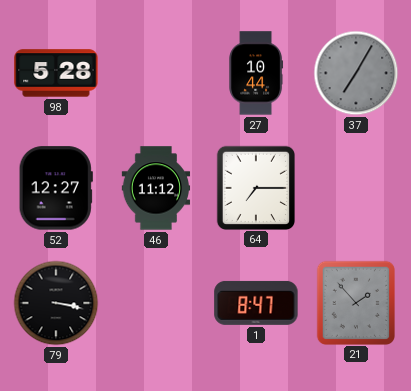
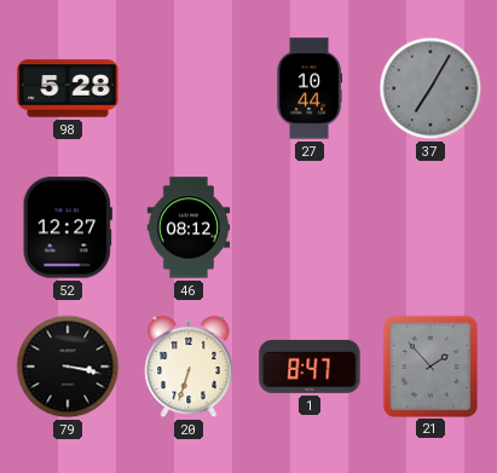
46: 11:12 -> 08:12
64: 7:15 -> none
20: none -> 6:33
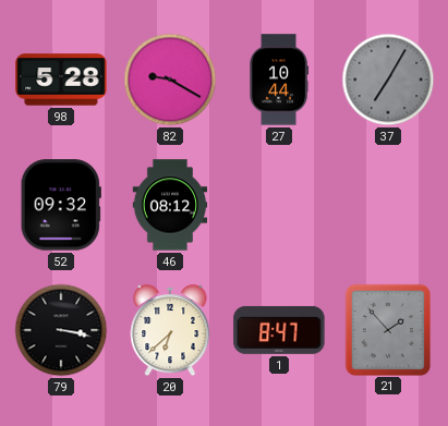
82: none -> 9:20
52: 12:27 -> 09:32
20: 6:33 -> 6:38
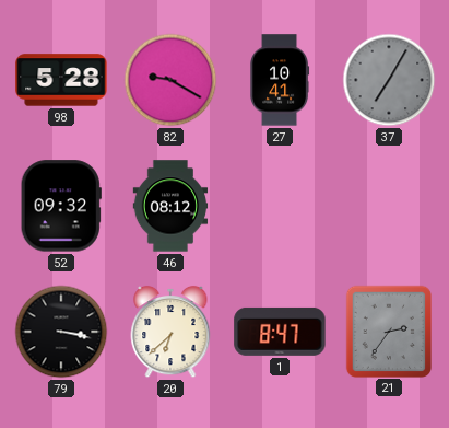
27: 10:44 -> 10:41
21: 1:53 -> 2:36
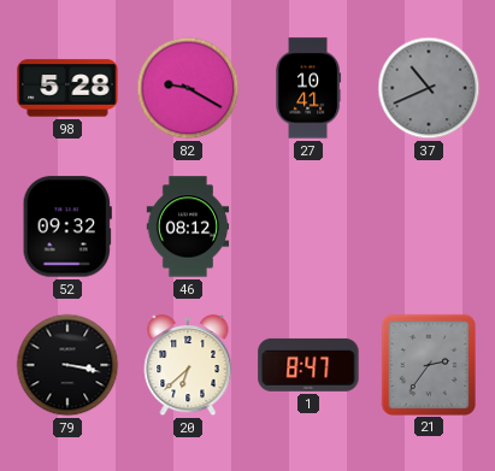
37: 7:05 -> 10:41
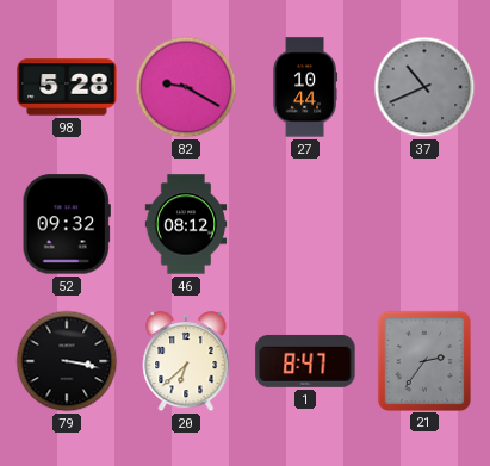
27: 10:41 -> 10:44
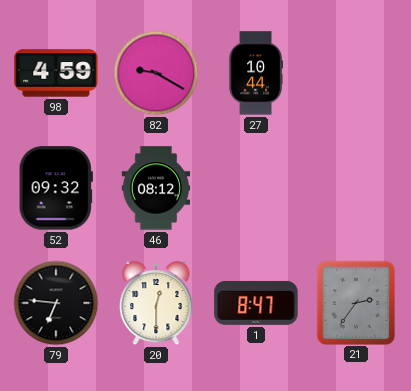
98: 5:28 -> 4:59
37: 10:41 -> none
79: 3:17 -> 6:46
20: 6:38 -> 12:30
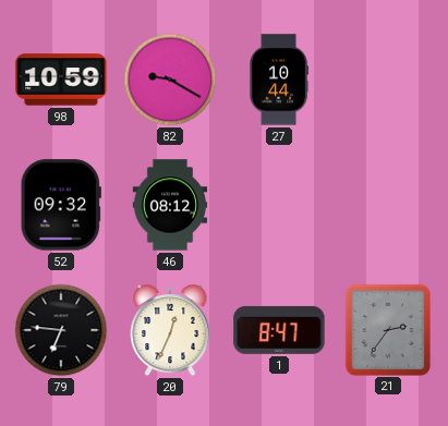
98: 4:59 -> 10:59
20: 12:30 -> 12:34
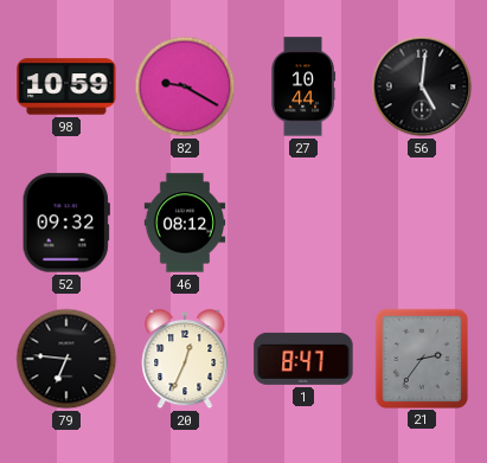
56: none -> 5:01
